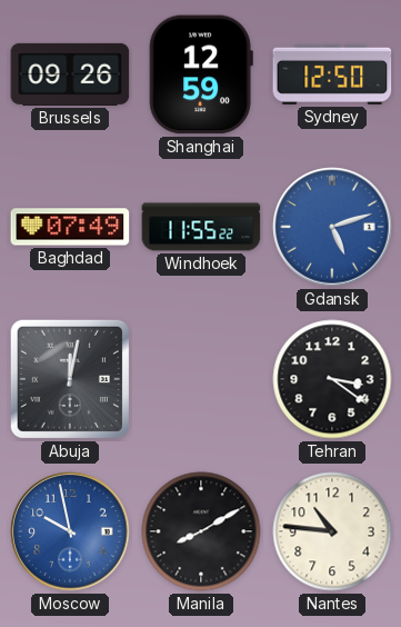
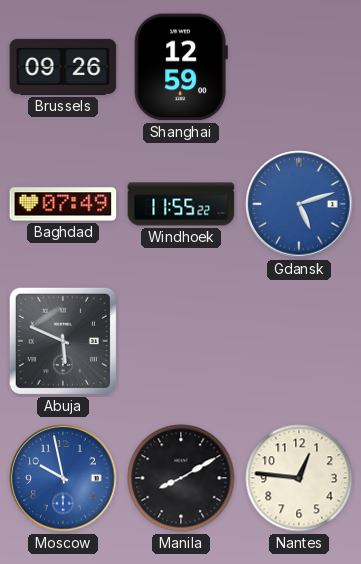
Sydney: 12:50 -> none
Abuja: 12:02 -> 5:49
Tehran: 3:21 -> none
Nantes: 10:46 -> 12:46
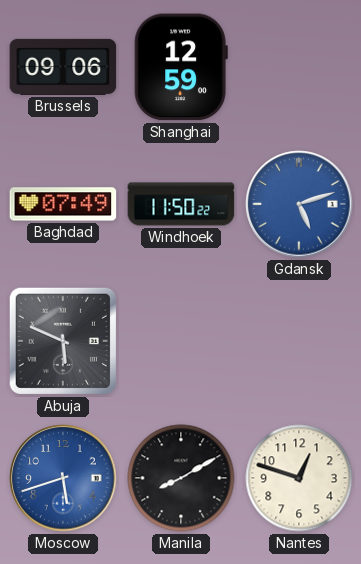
Brussels: 09:26 -> 09:06
Windhoek: 11:55 -> 11:50
Moscow: 9:58 -> 5:42
Nantes: 12:46 -> 12:48
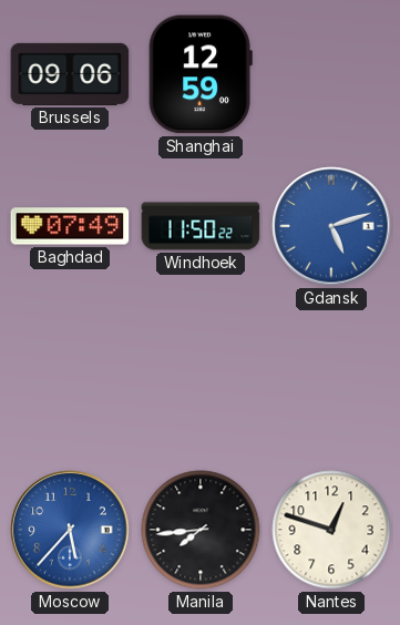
Abuja: 5:49 -> none
Moscow: 5:42 -> 5:37
Manila: 8:10 -> 7:44
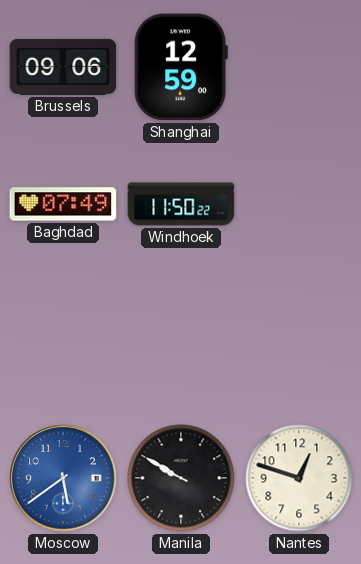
Gdansk: 5:12 -> none
Moscow: 5:37 -> 5:39
Manila: 7:44 -> 9:50
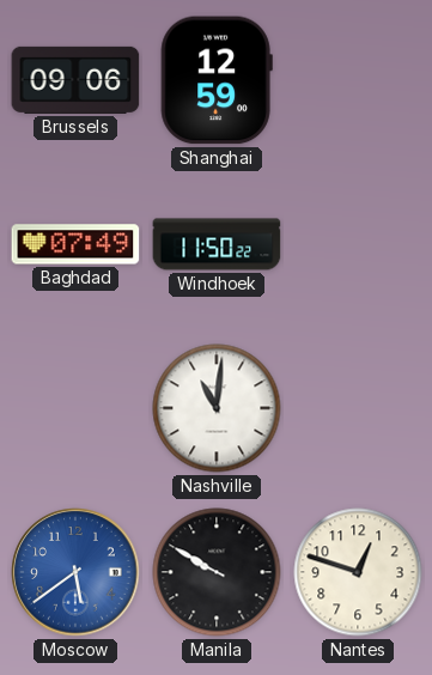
Nashville: none -> 11:01
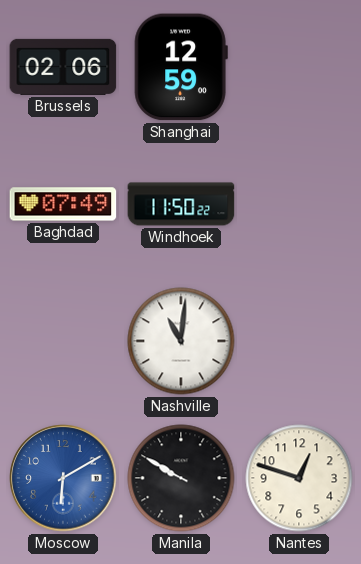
Brussels: 09:06 -> 02:06
Moscow: 5:39 -> 6:10
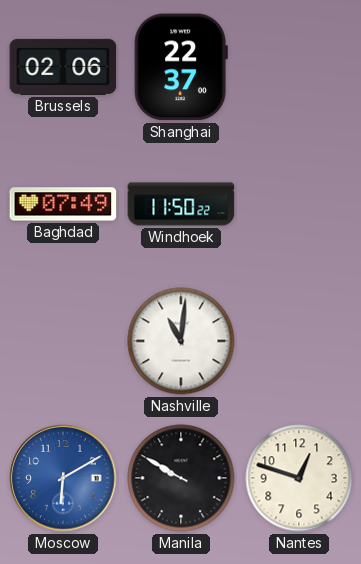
Shanghai: 12:59 -> 22:37
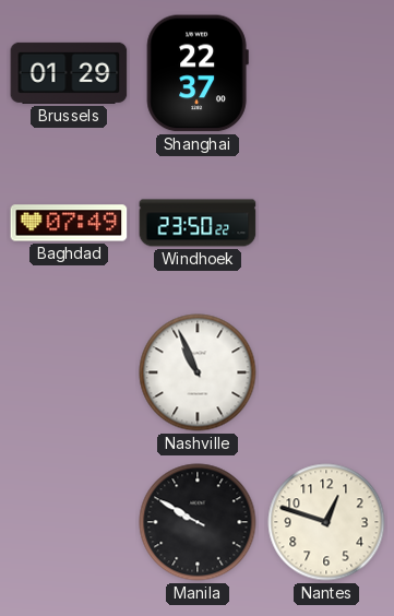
Brussels: 02:06 -> 01:29
Windhoek: 11:50 -> 23:50
Nashville: 11:01 -> 10:56
Moscow: 6:10 -> none
